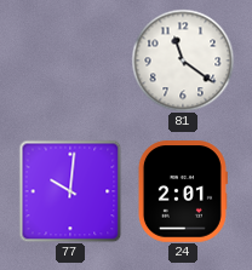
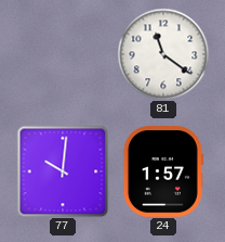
24: 2:01 -> 1:57
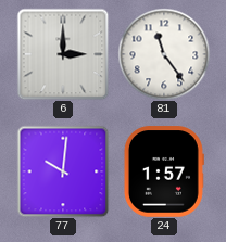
6: none -> 3:00
81: 11:21 -> 11:24
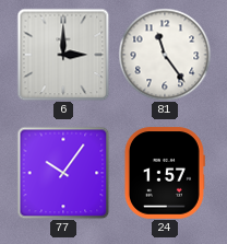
77: 10:01 -> 10:06
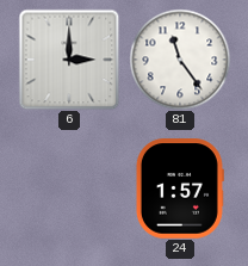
77: 10:06 -> none
